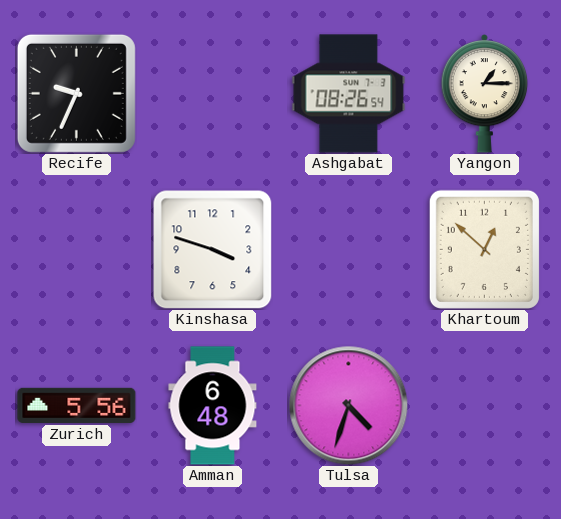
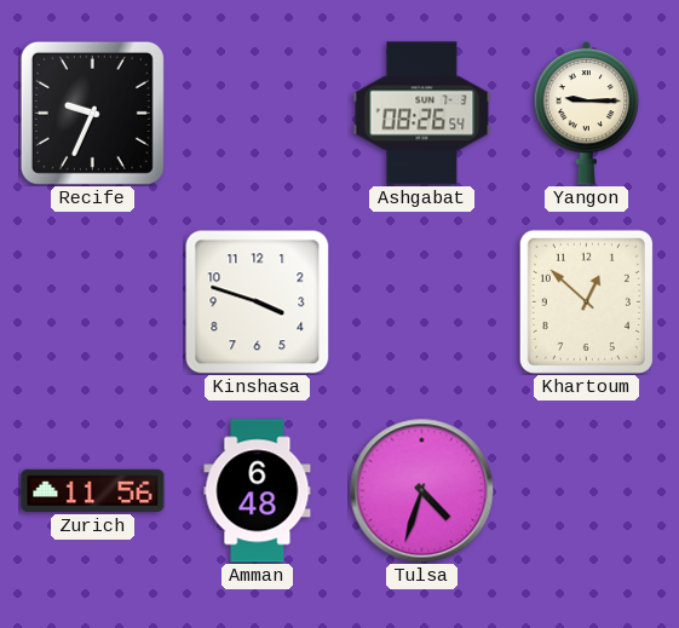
Yangon: 1:15 -> 9:15
Zurich: 5:56 -> 11:56
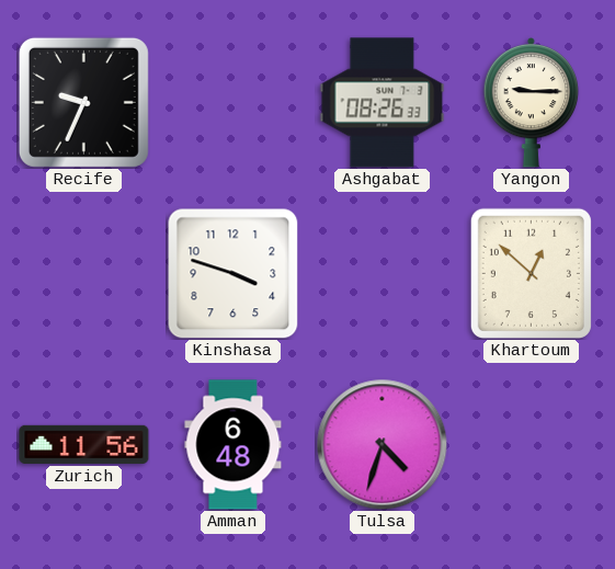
Ashgabat: 08:26:54 -> 08:26:33
